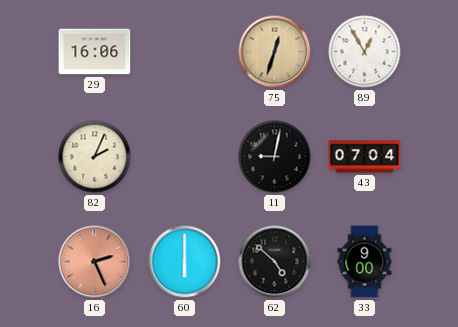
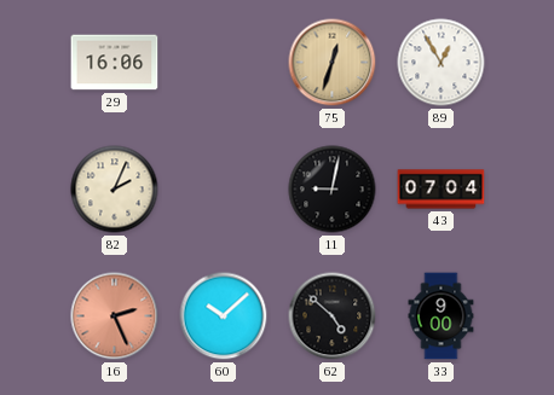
60: 6:00 -> 10:08
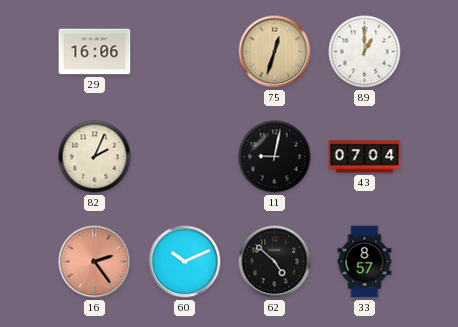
89: 12:55 -> 1:00
16: 2:26 -> 2:24
60: 10:08 -> 10:11
33: 9:00 -> 8:57
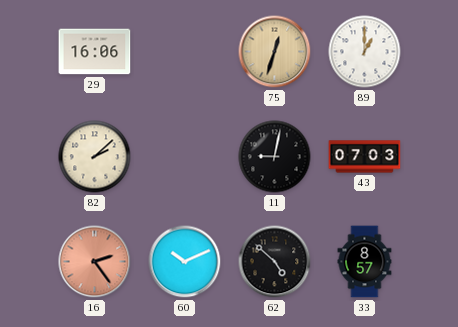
82: 2:04 -> 2:08
43: 07:04 -> 07:03
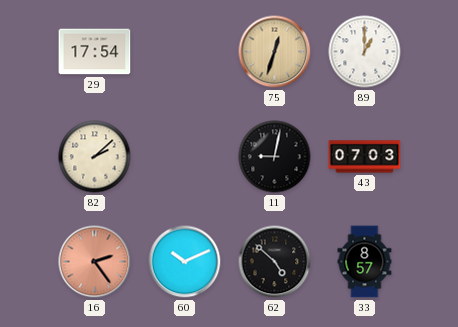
29: 16:06 -> 17:54
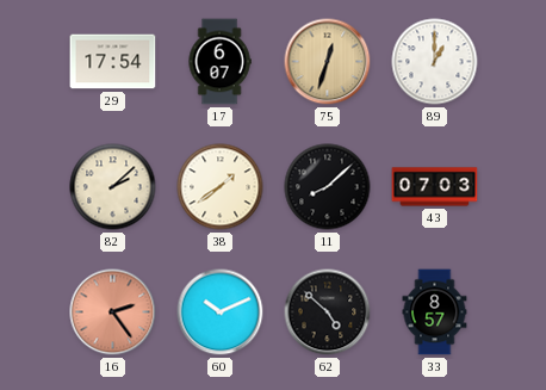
17: none -> 6:07
38: none -> 1:39
11: 9:02 -> 8:08
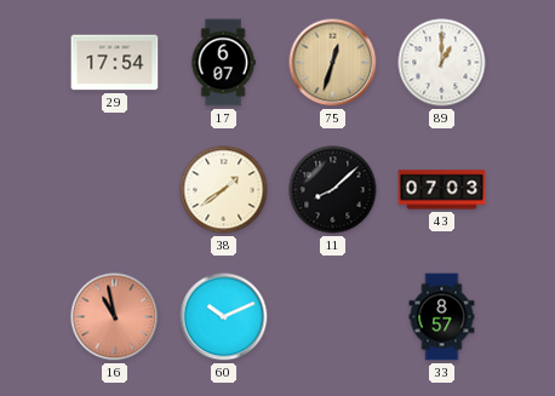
82: 2:08 -> none
16: 2:24 -> 10:58
62: 4:52 -> none
